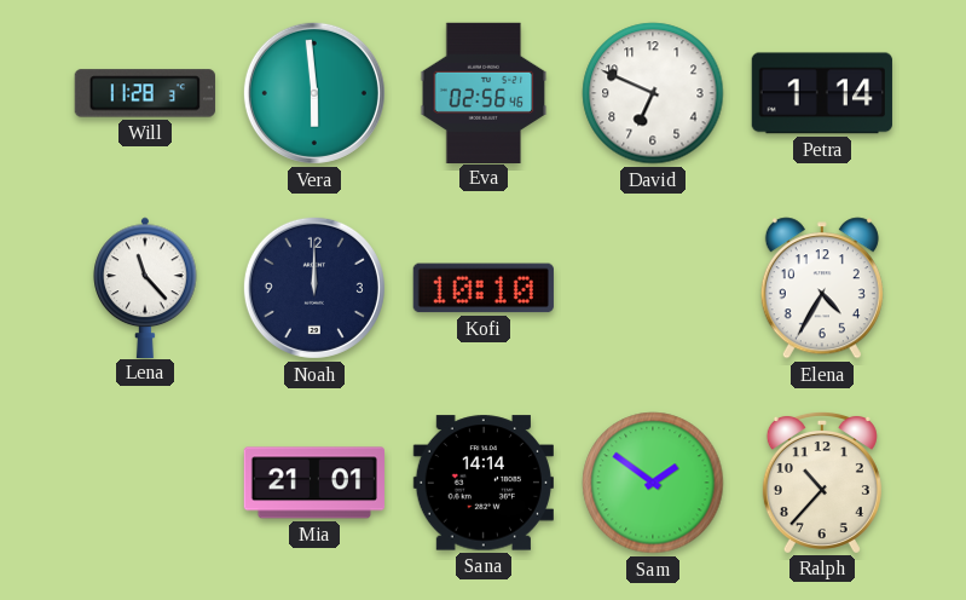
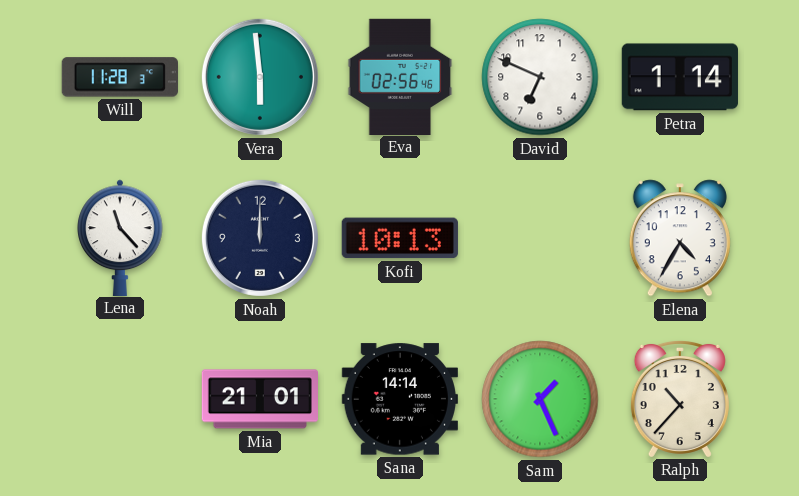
Kofi: 10:10 -> 10:13
Sam: 1:51 -> 1:26
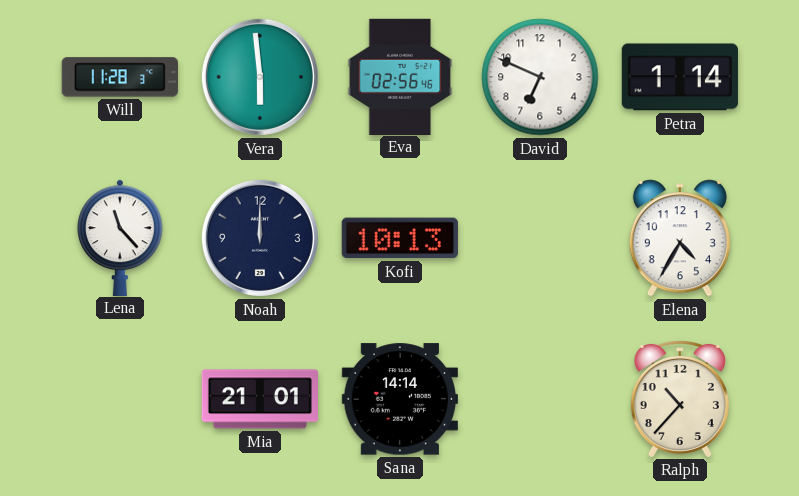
Sam: 1:26 -> none
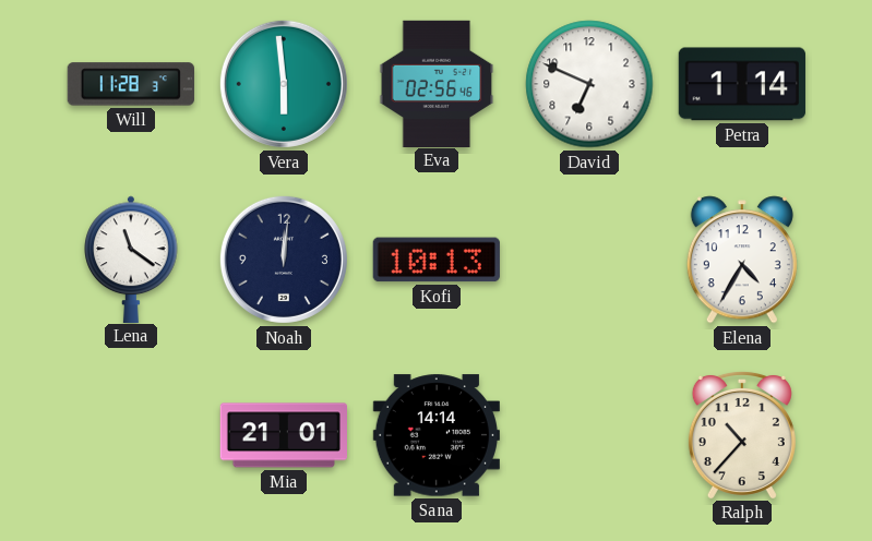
Lena: 11:23 -> 11:21
Noah: 12:00 -> 12:01
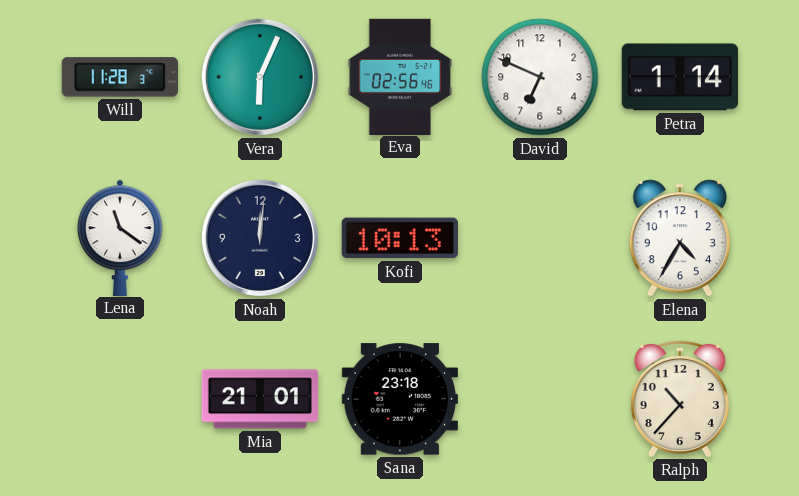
Vera: 5:59 -> 6:04
Sana: 14:14 -> 23:18
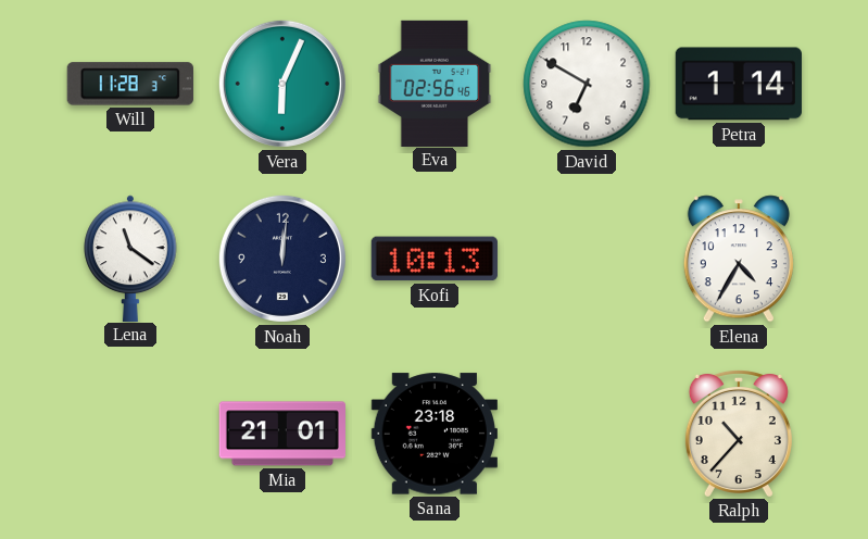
David: 6:49 -> 6:50
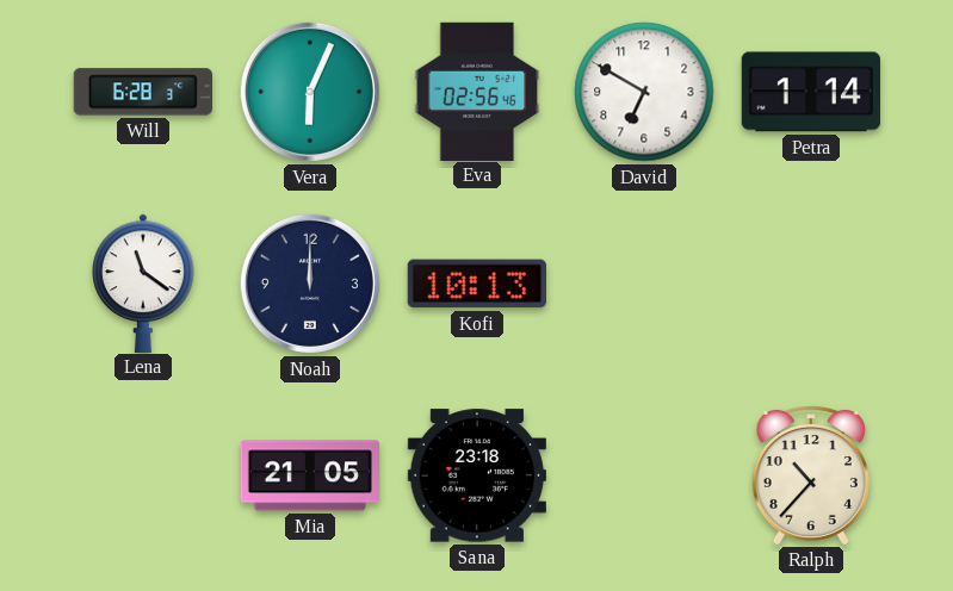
Will: 11:28 -> 6:28
Noah: 12:01 -> 12:00
Elena: 4:35 -> none
Mia: 21:01 -> 21:05
